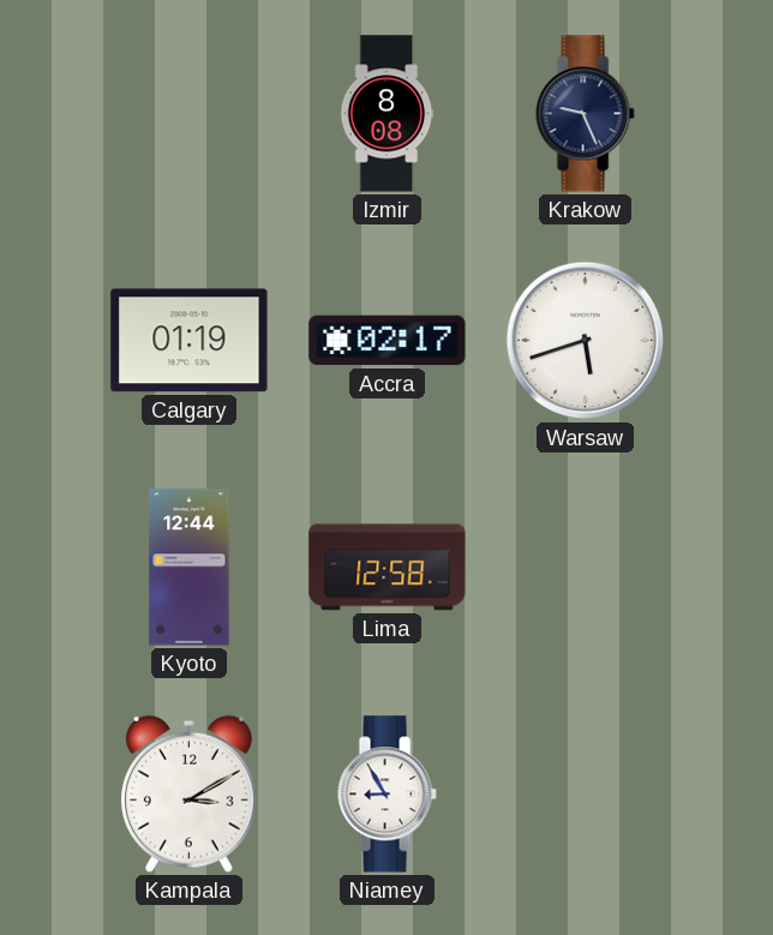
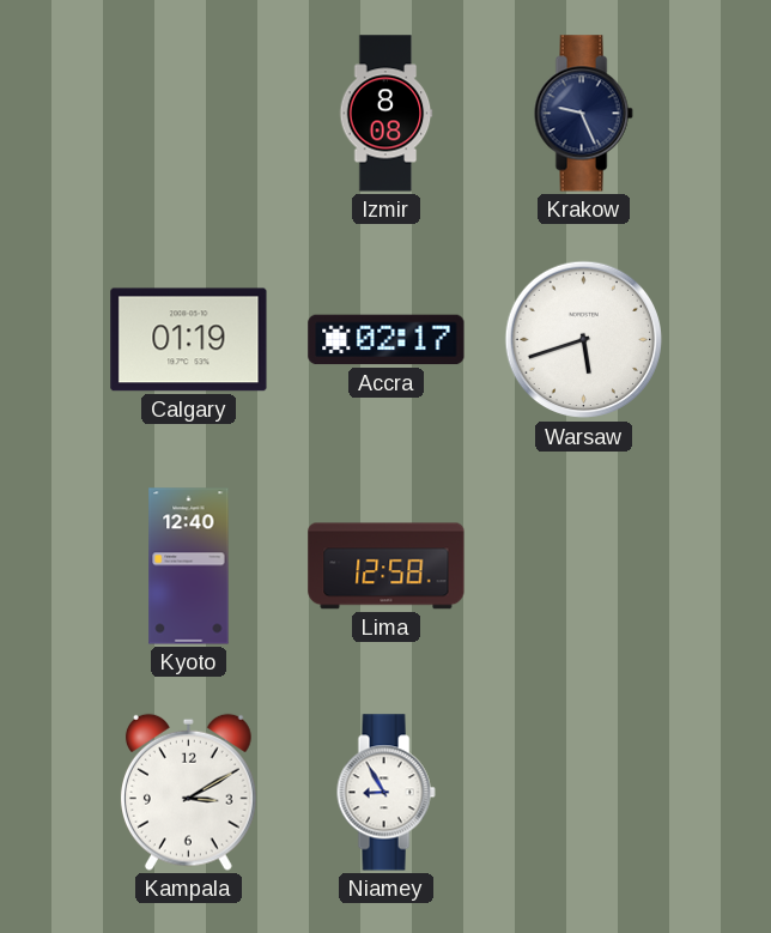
Kyoto: 12:44 -> 12:40
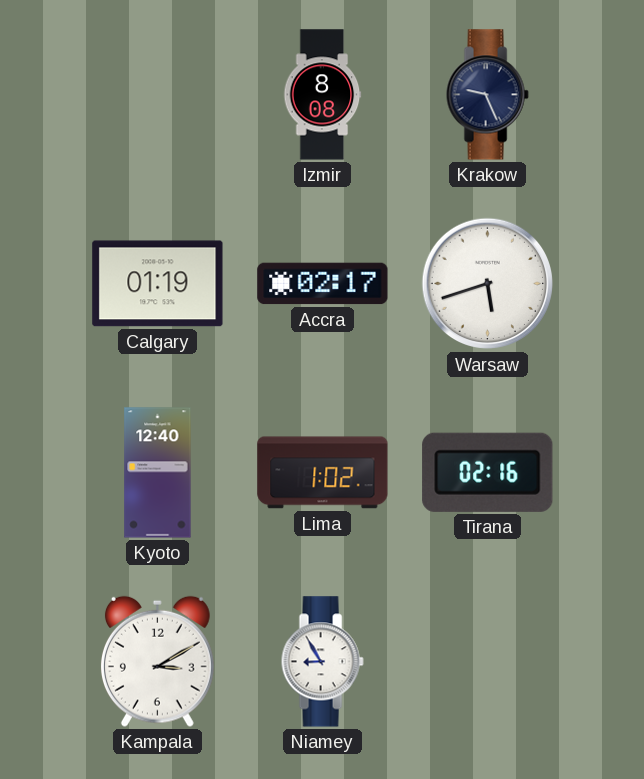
Lima: 12:58 -> 1:02
Tirana: none -> 02:16
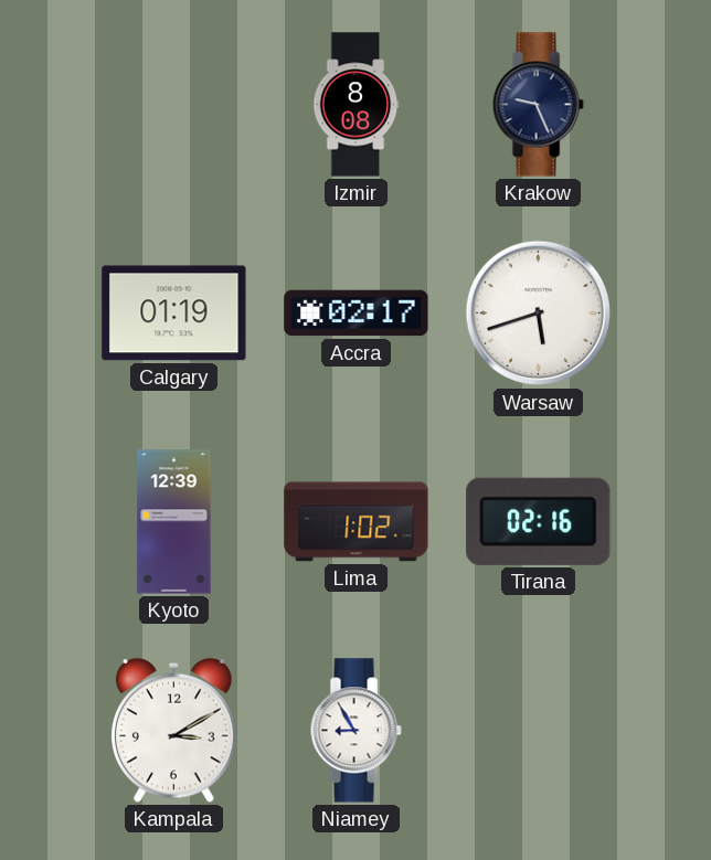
Kyoto: 12:40 -> 12:39
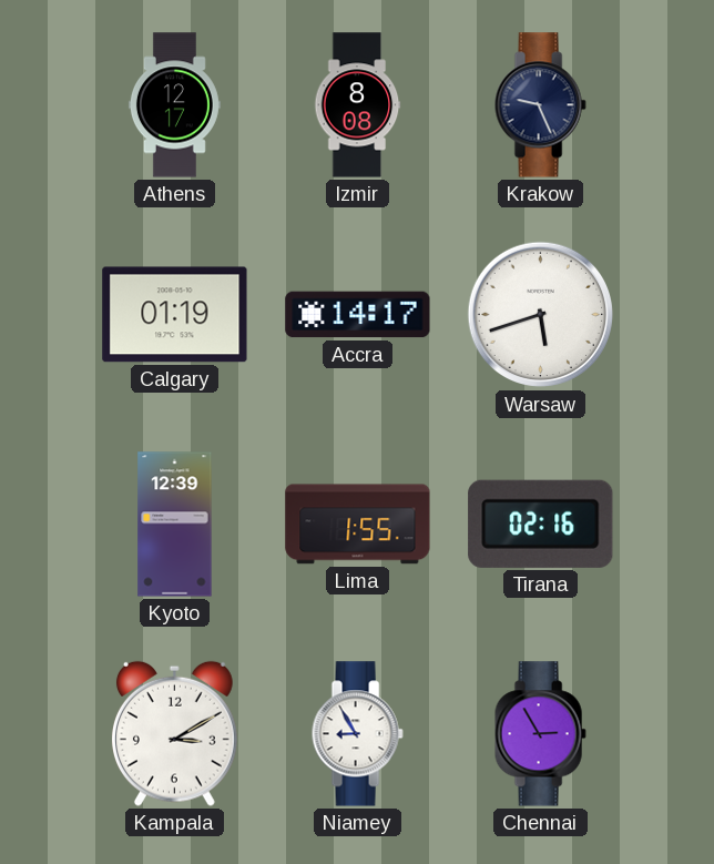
Athens: none -> 12:17
Accra: 02:17 -> 14:17
Lima: 1:02 -> 1:55
Chennai: none -> 2:55
